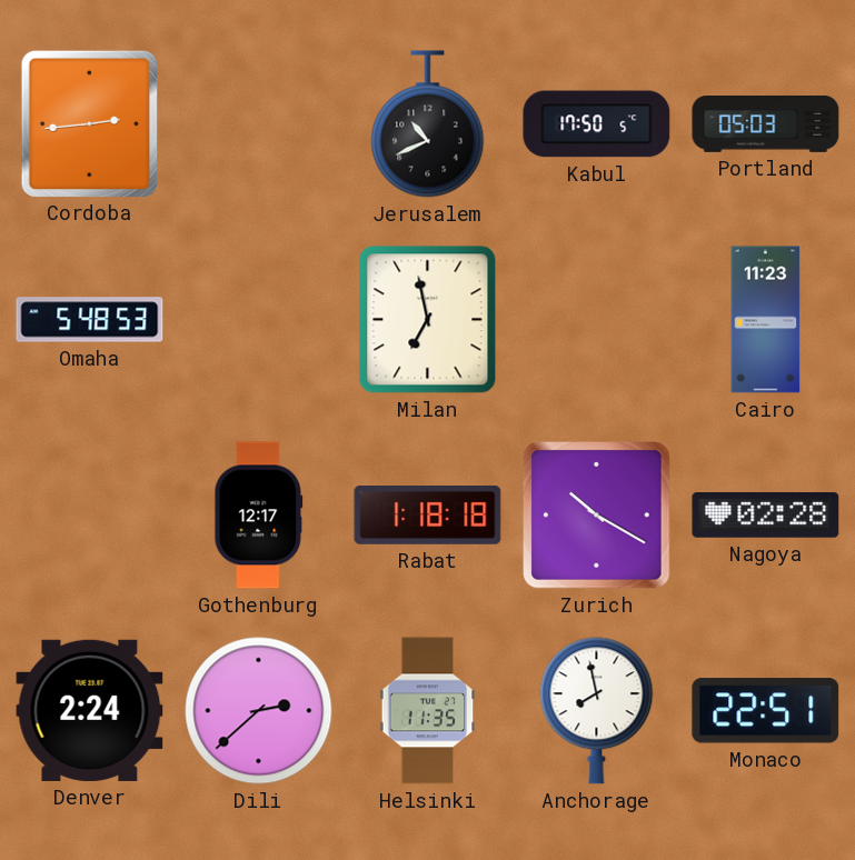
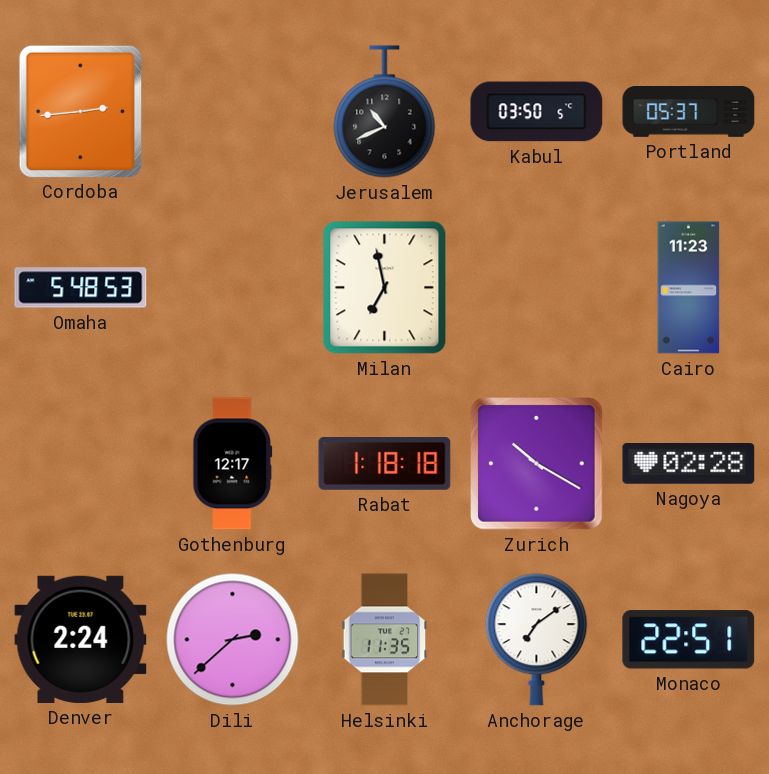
Kabul: 17:50 -> 03:50
Portland: 05:03 -> 05:37
Anchorage: 7:58 -> 7:09
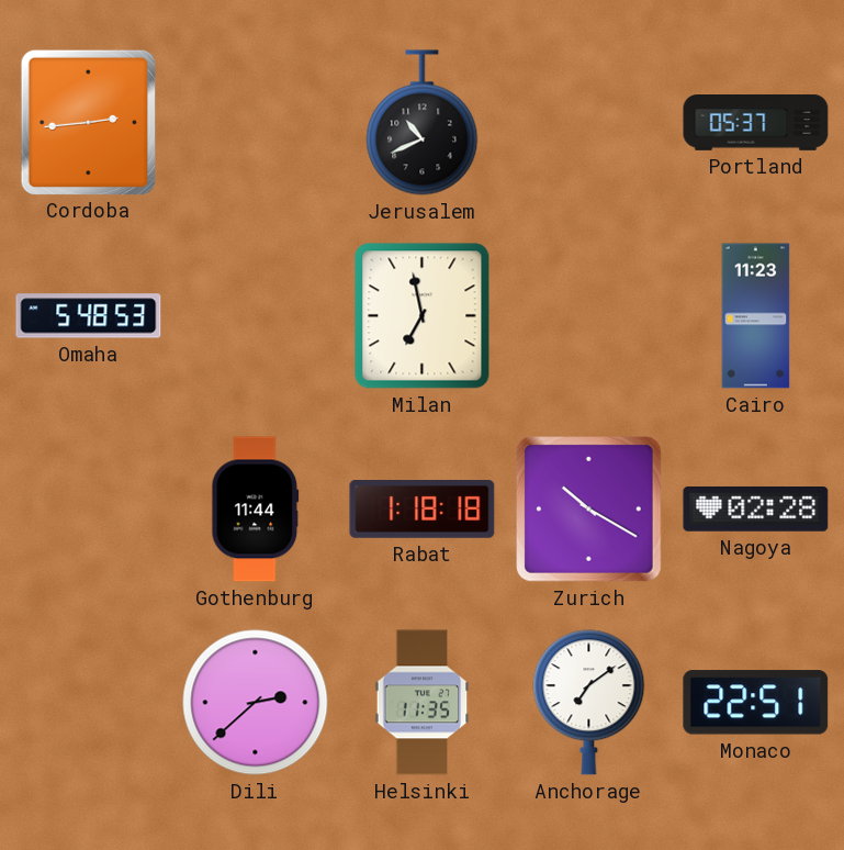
Kabul: 03:50 -> none
Gothenburg: 12:17 -> 11:44
Denver: 2:24 -> none
